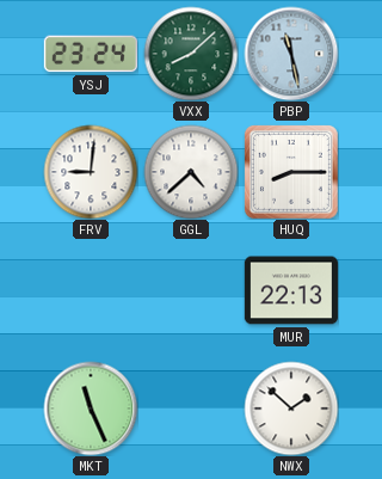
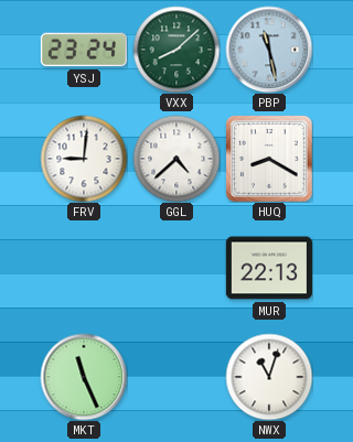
HUQ: 8:15 -> 8:20
NWX: 1:52 -> 11:03
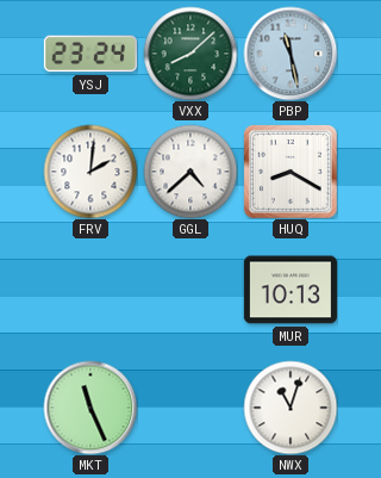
FRV: 9:01 -> 2:01
MUR: 22:13 -> 10:13
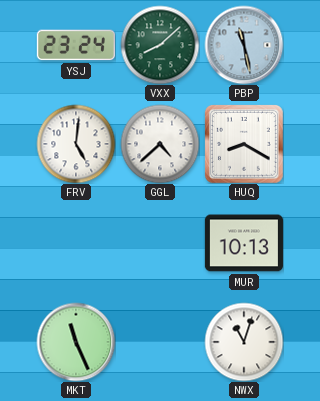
FRV: 2:01 -> 5:01
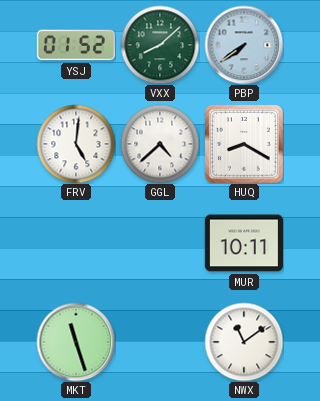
YSJ: 23:24 -> 01:52
PBP: 11:28 -> 7:39
MUR: 10:13 -> 10:11
MKT: 11:26 -> 11:27
NWX: 11:03 -> 11:09
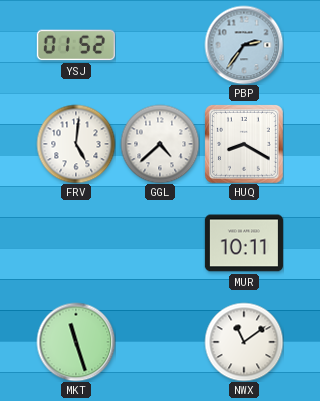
VXX: 8:08 -> none
PBP: 7:39 -> 2:36
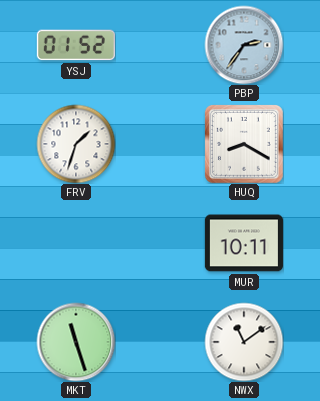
FRV: 5:01 -> 1:33
GGL: 4:38 -> none
